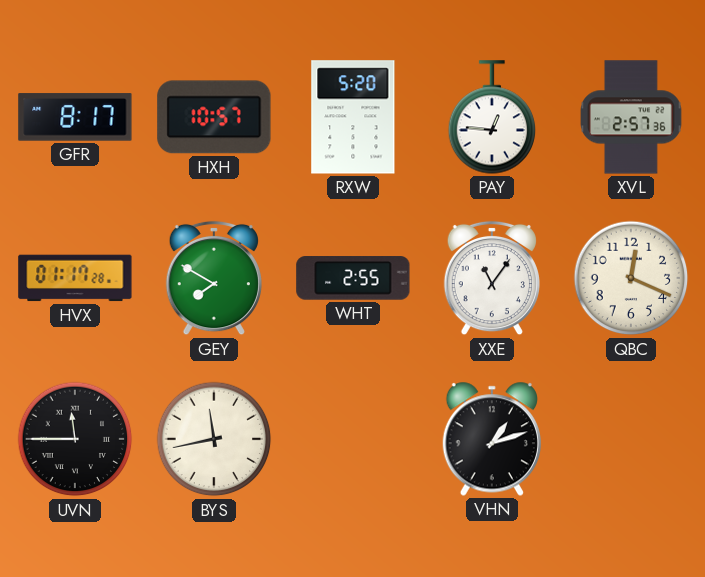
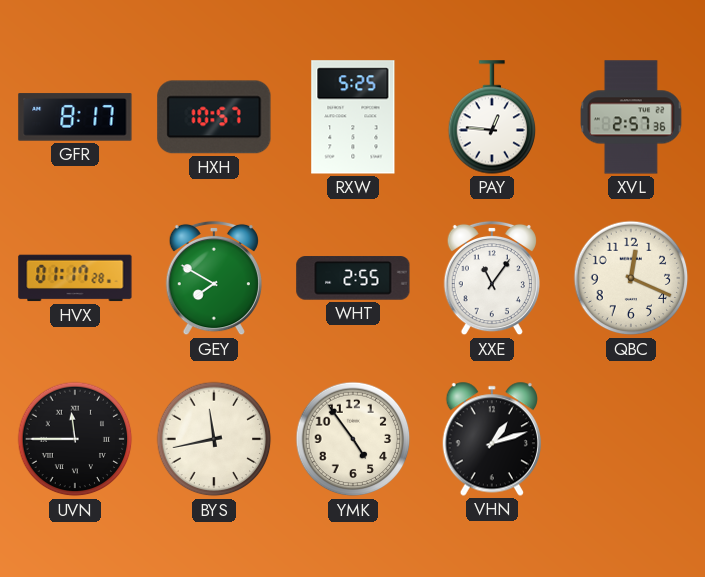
RXW: 5:20 -> 5:25
YMK: none -> 4:54
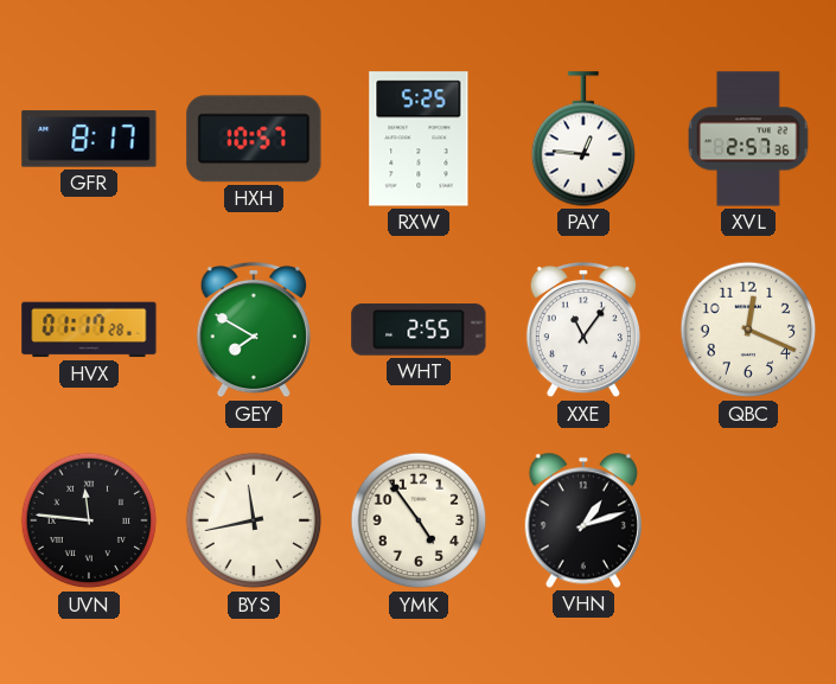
UVN: 11:45 -> 11:46
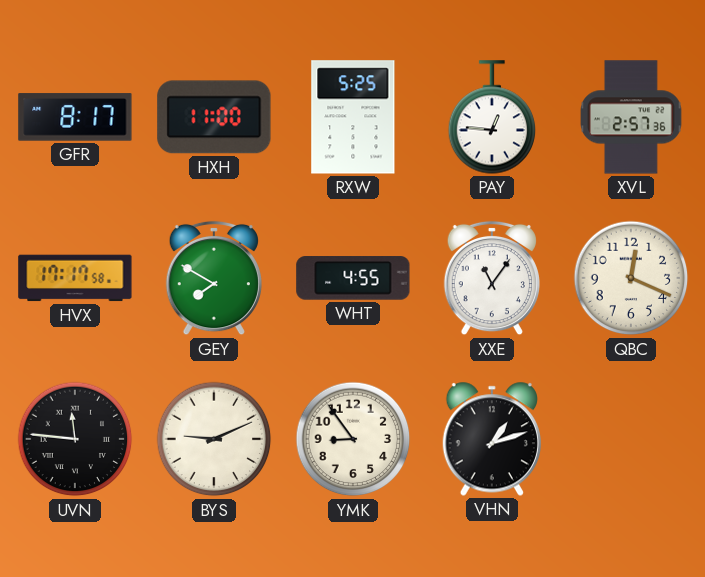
HXH: 10:57 -> 11:00
HVX: 01:17 -> 17:17
WHT: 2:55 -> 4:55
BYS: 11:43 -> 9:11
YMK: 4:54 -> 8:54
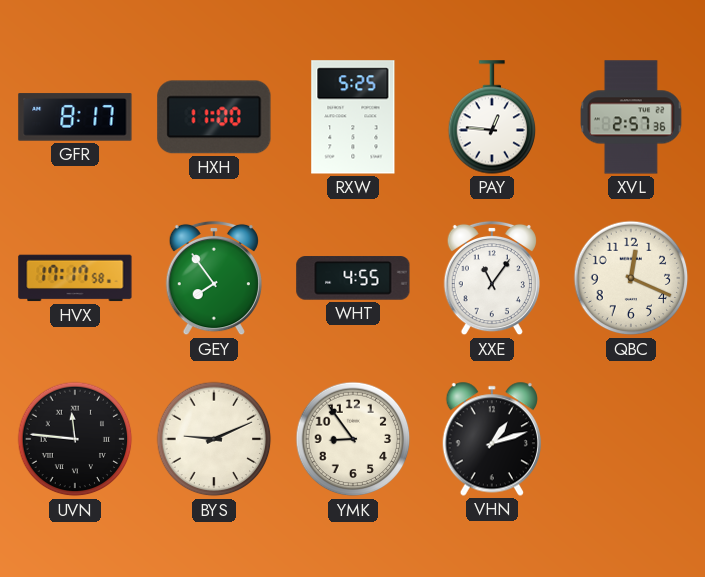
GEY: 7:50 -> 7:54
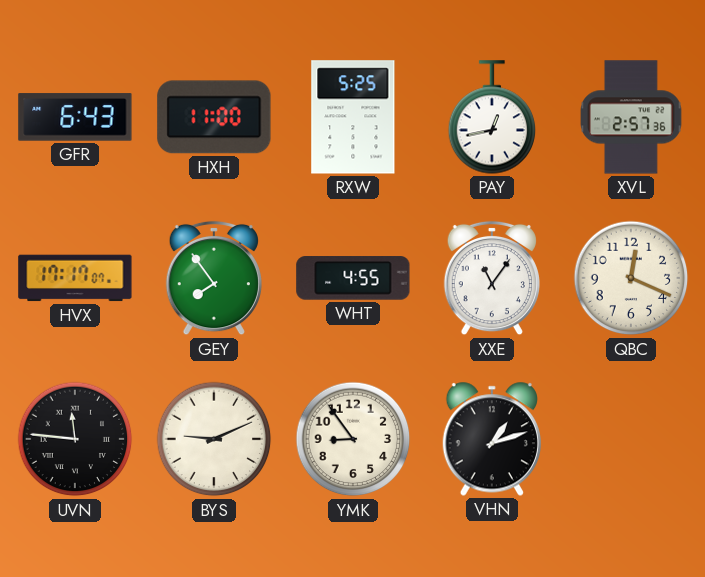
GFR: 8:17 -> 6:43
PAY: 12:46 -> 12:43
HVX: 17:17:58 -> 17:17:07
